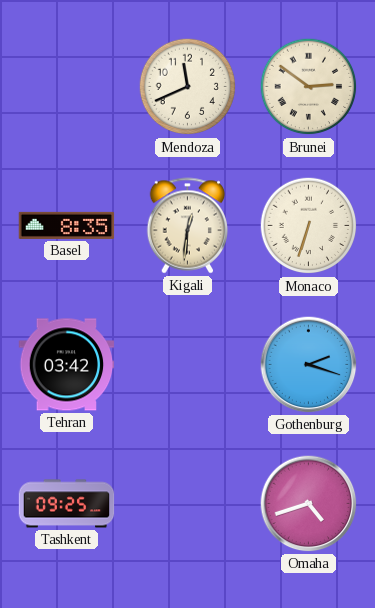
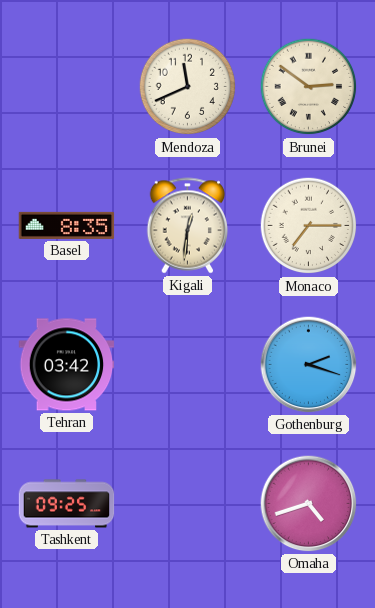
Monaco: 6:33 -> 7:15
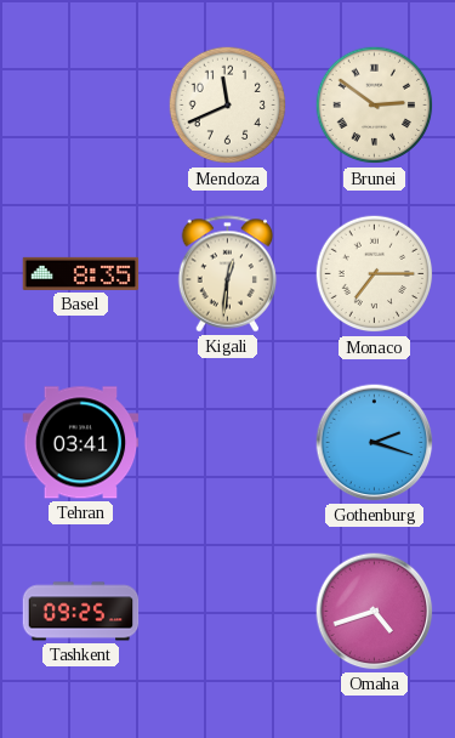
Tehran: 03:42 -> 03:41
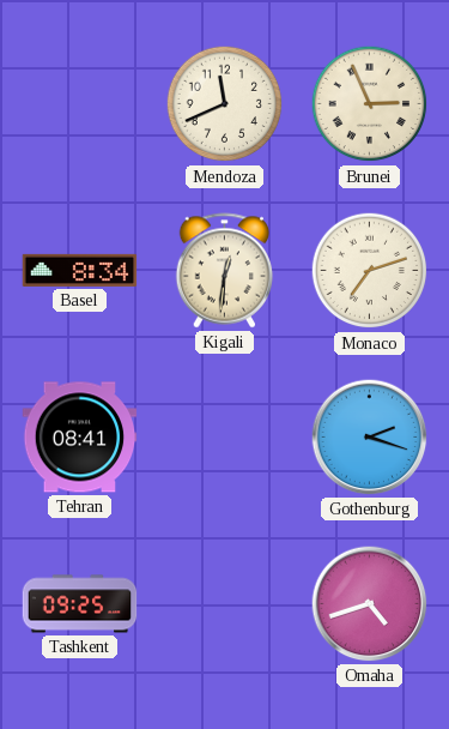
Brunei: 2:51 -> 2:56
Basel: 8:35 -> 8:34
Monaco: 7:15 -> 7:12
Tehran: 03:41 -> 08:41
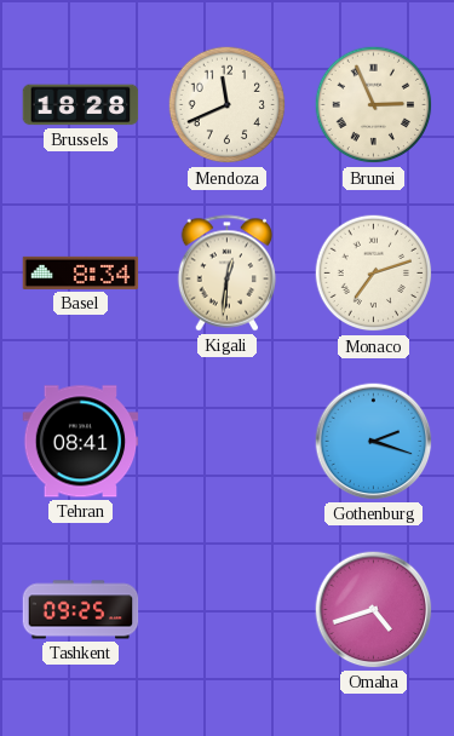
Brussels: none -> 18:28
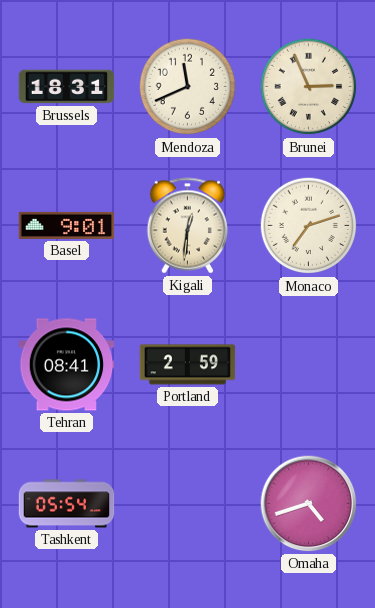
Brussels: 18:28 -> 18:31
Basel: 8:34 -> 9:01
Portland: none -> 2:59
Gothenburg: 2:18 -> none
Tashkent: 09:25 -> 05:54
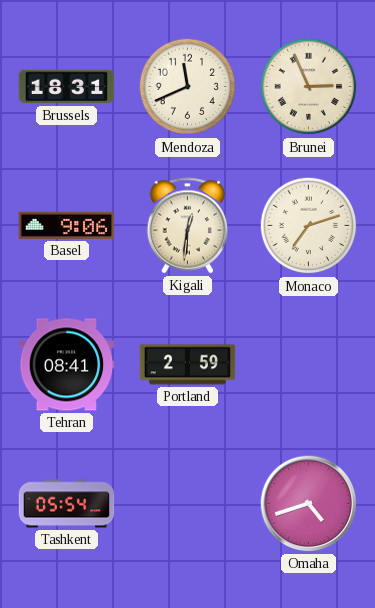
Basel: 9:01 -> 9:06
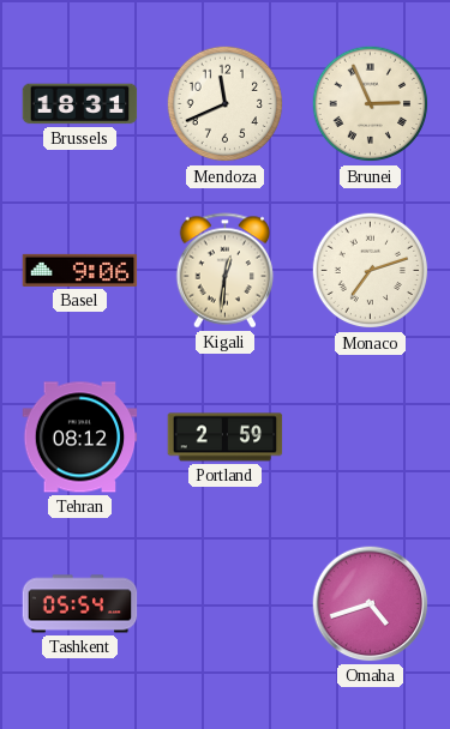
Tehran: 08:41 -> 08:12
